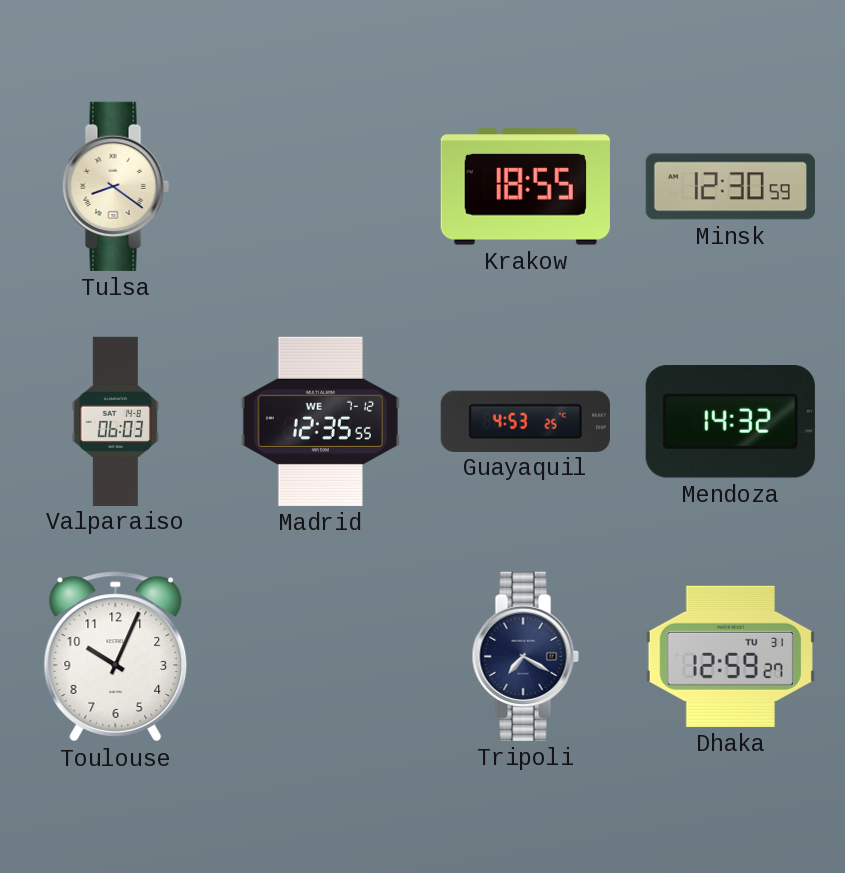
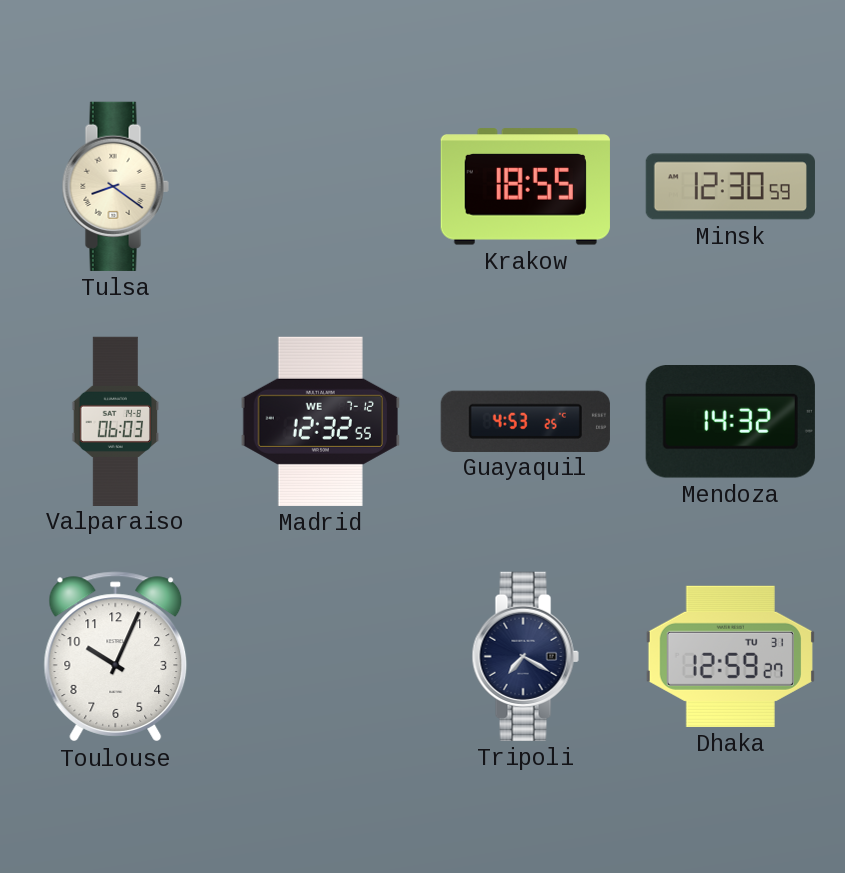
Madrid: 12:35 -> 12:32
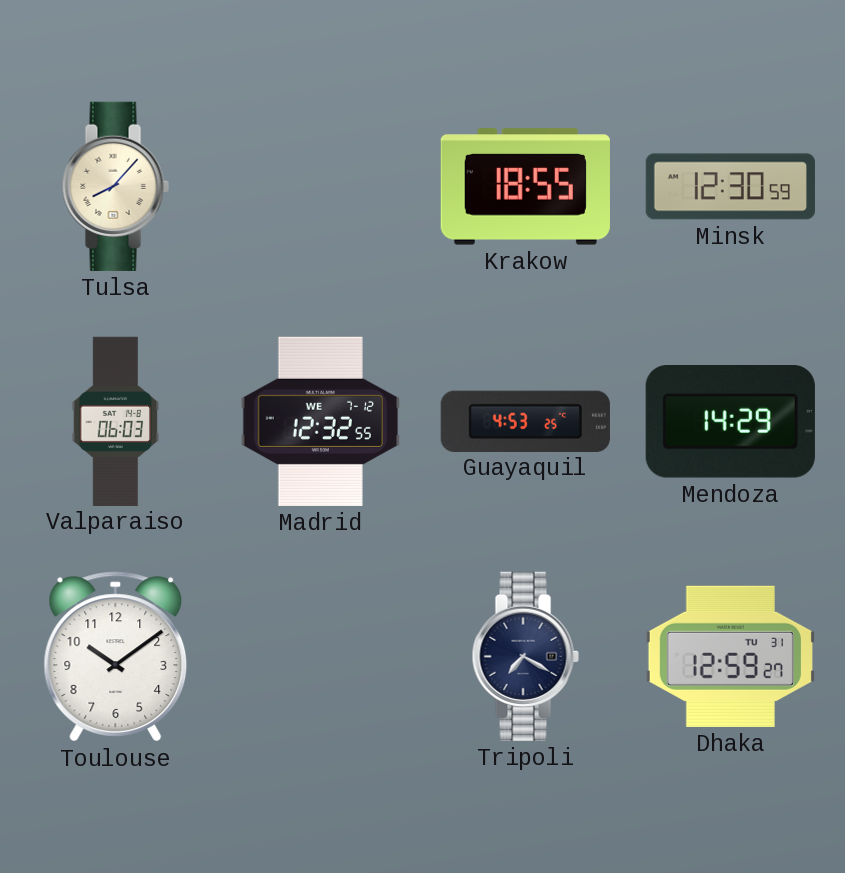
Tulsa: 8:21 -> 8:07
Mendoza: 14:32 -> 14:29
Toulouse: 10:04 -> 10:09
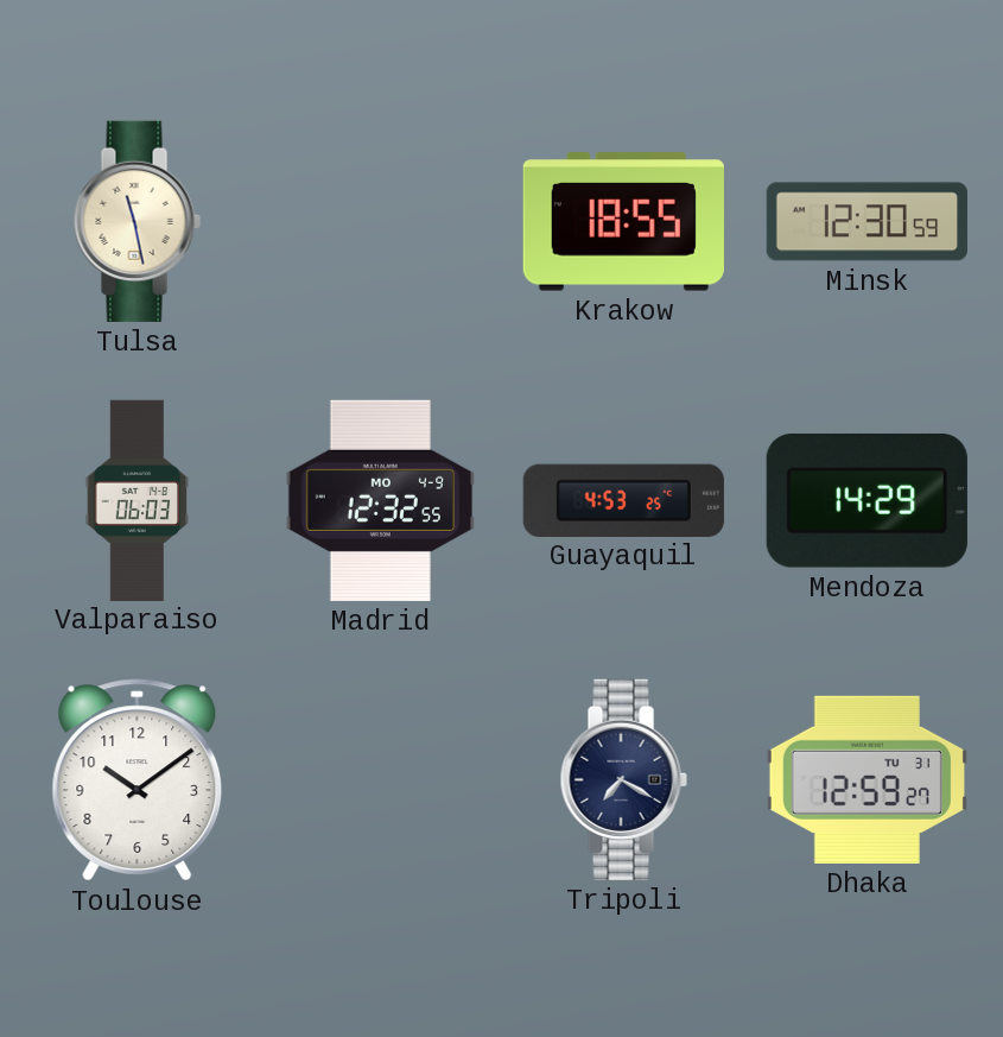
Tulsa: 8:07 -> 11:28
Madrid date: WE 7-12 -> MO 4-9
